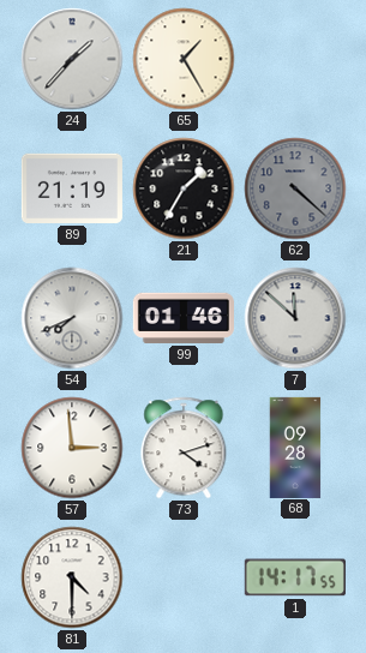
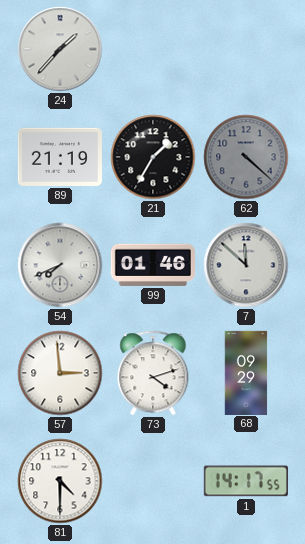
65: 1:25 -> none
68: 09:28 -> 09:29
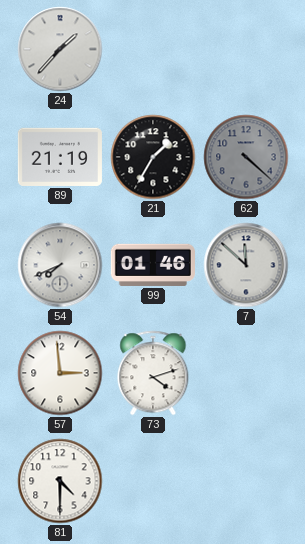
68: 09:29 -> none
1: 14:17 -> none
